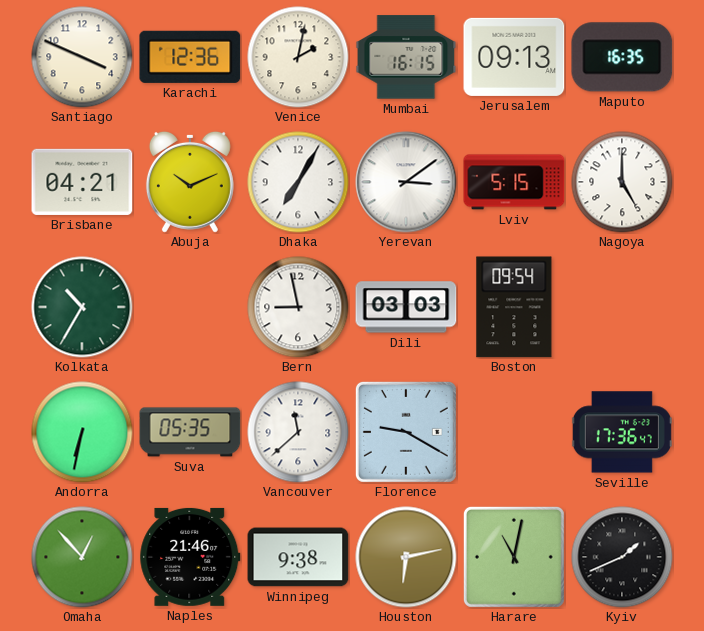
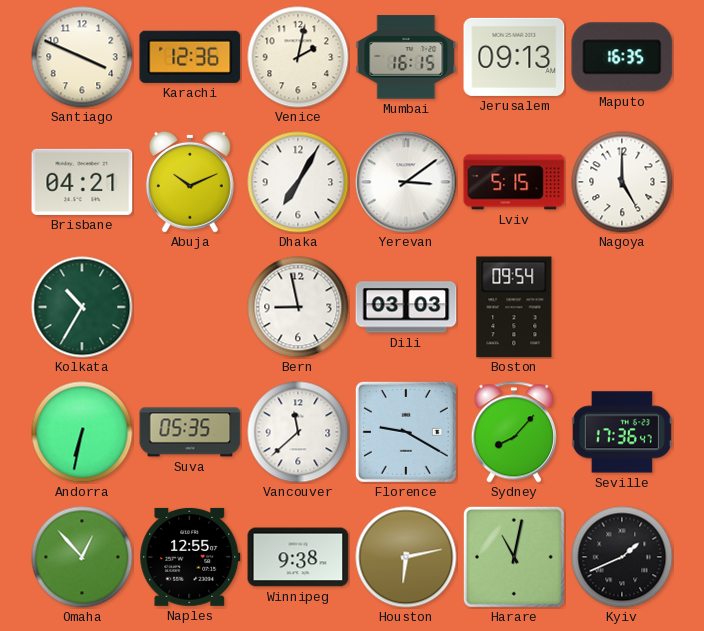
Sydney: none -> 8:07
Naples: 21:46 -> 12:55
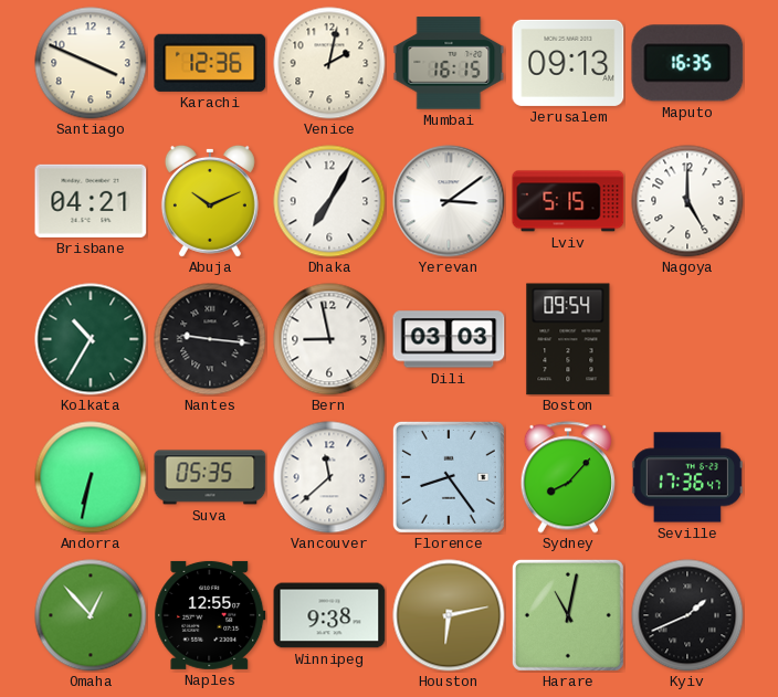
Nantes: none -> 9:16
Florence: 9:20 -> 8:24
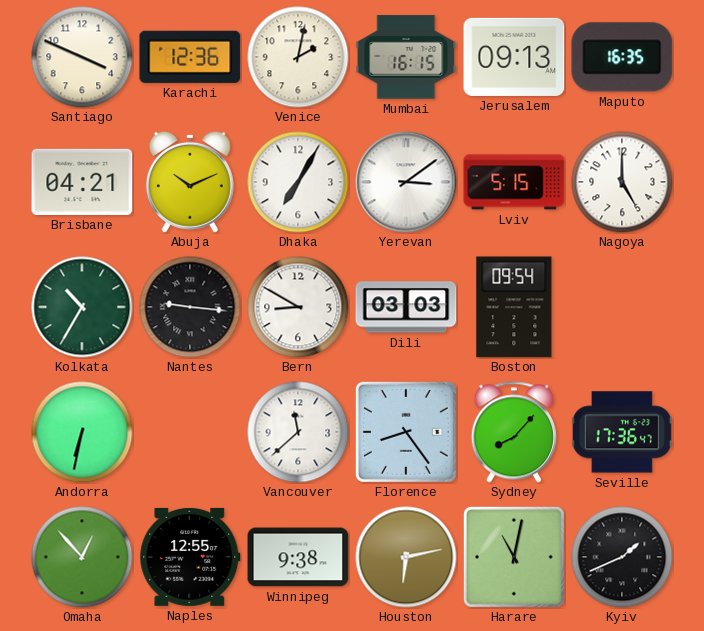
Bern: 8:58 -> 8:50
Suva: 05:35 -> none
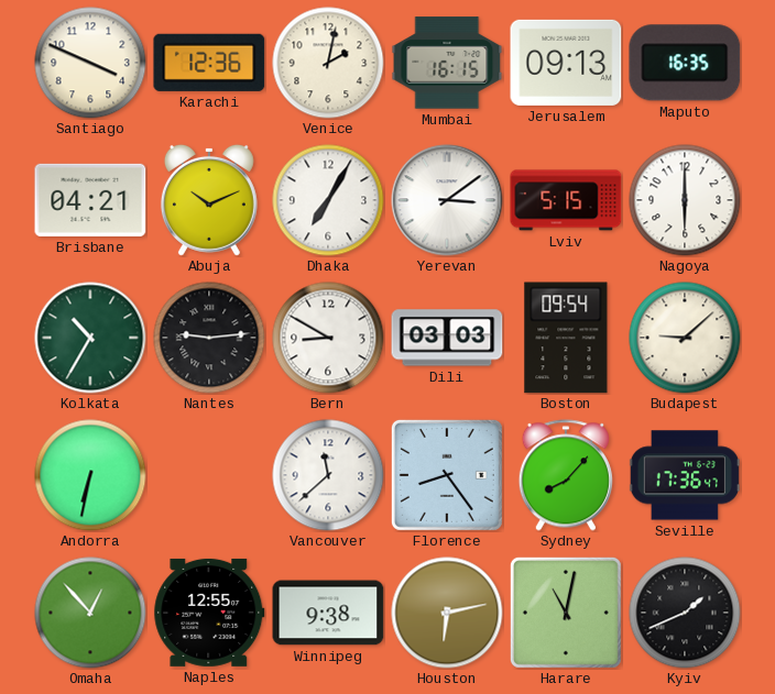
Nagoya: 5:00 -> 6:00
Nantes: 9:16 -> 9:14
Budapest: none -> 9:08
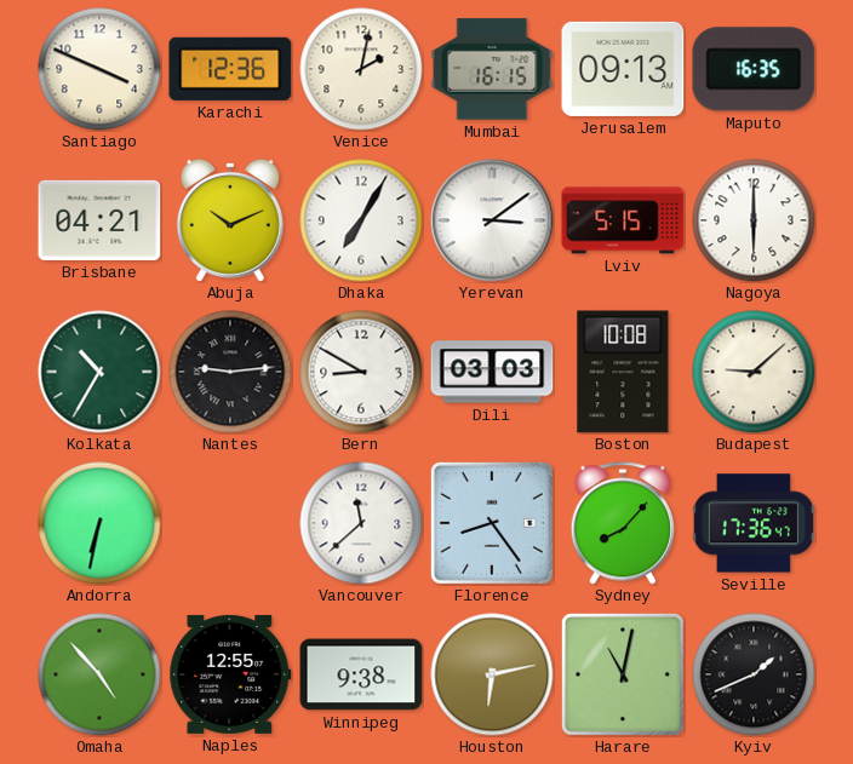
Boston: 09:54 -> 10:08
Omaha: 12:53 -> 4:53
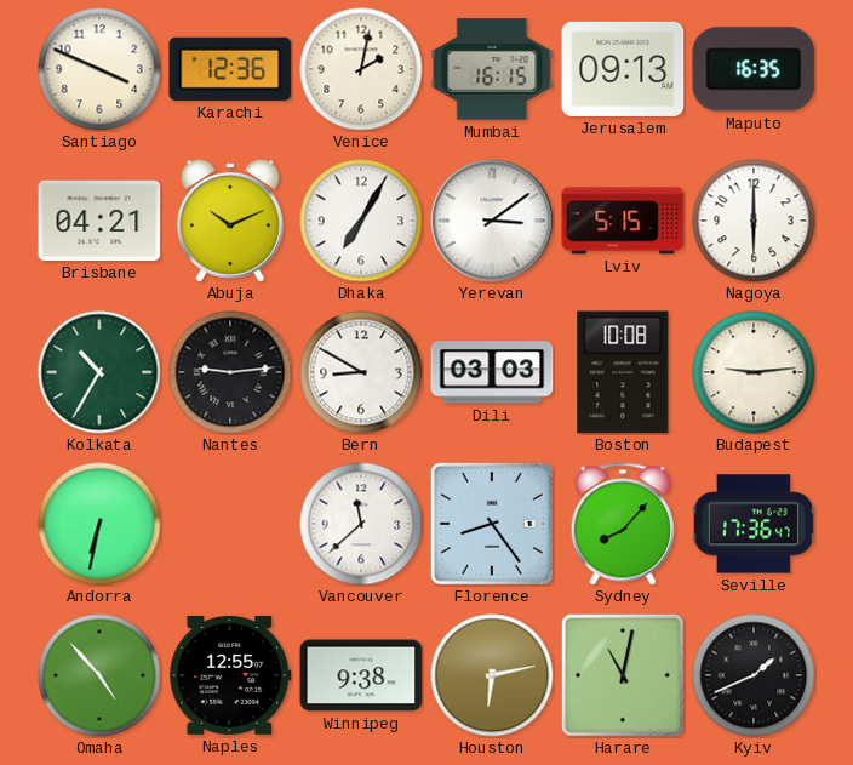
Budapest: 9:08 -> 9:14
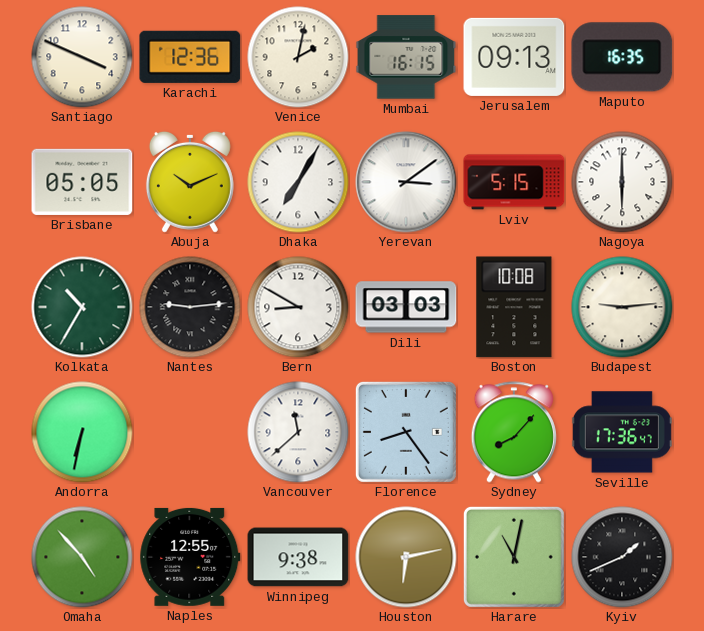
Brisbane: 04:21 -> 05:05
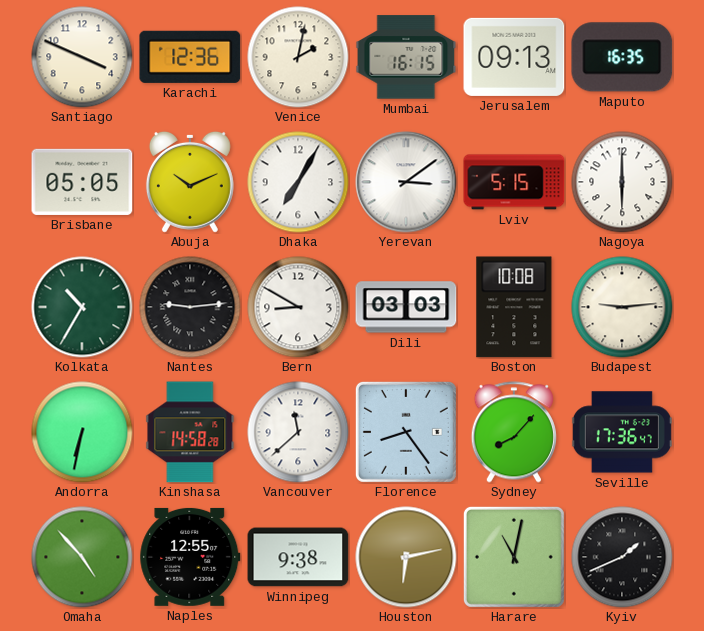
Kinshasa: none -> 14:58
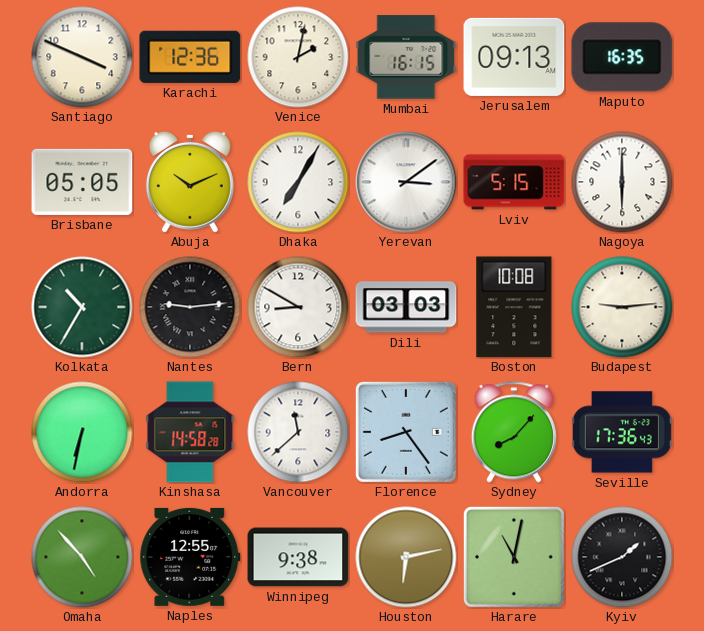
Seville: 17:36:47 -> 17:36:43
